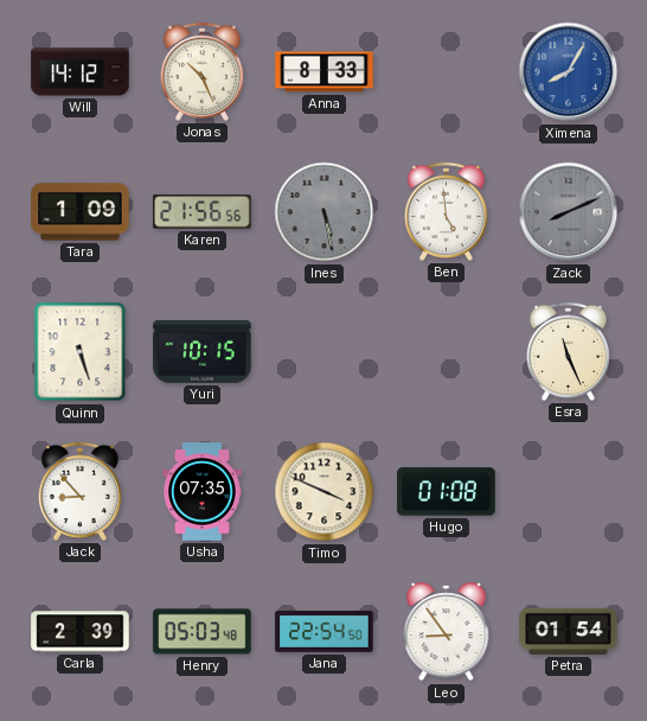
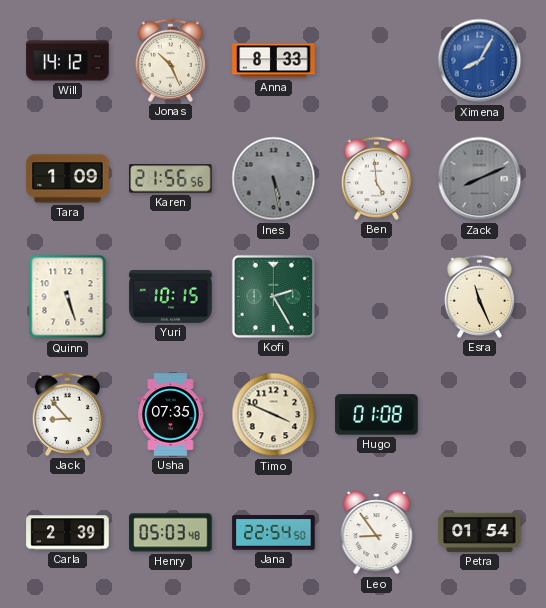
Kofi: none -> 2:25
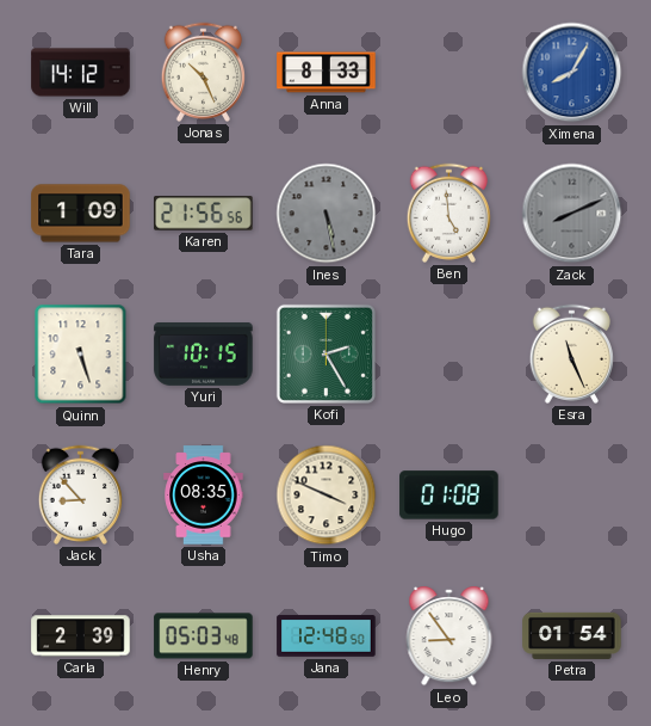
Usha: 07:35 -> 08:35
Jana: 22:54 -> 12:48
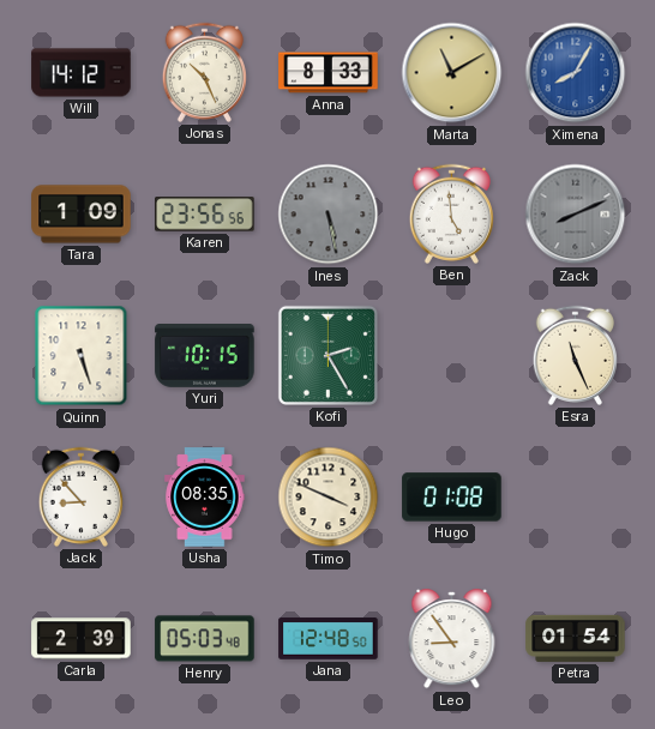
Marta: none -> 11:10
Karen: 21:56 -> 23:56
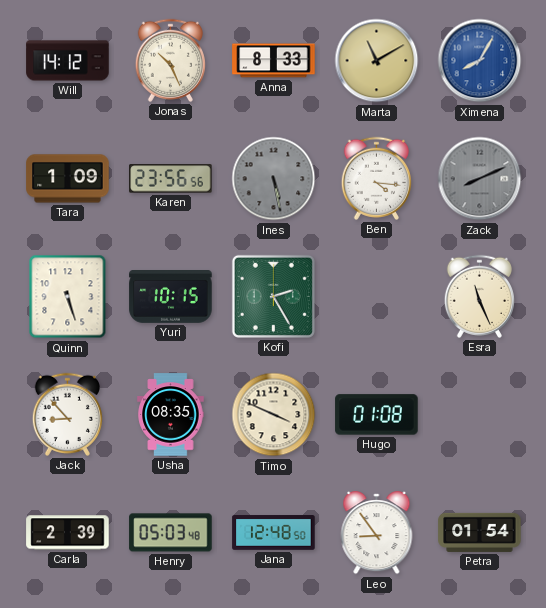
Ben: 4:59 -> 4:16
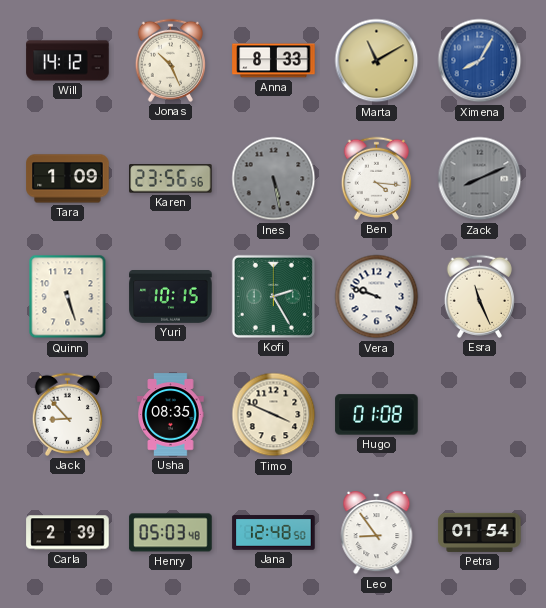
Vera: none -> 9:48
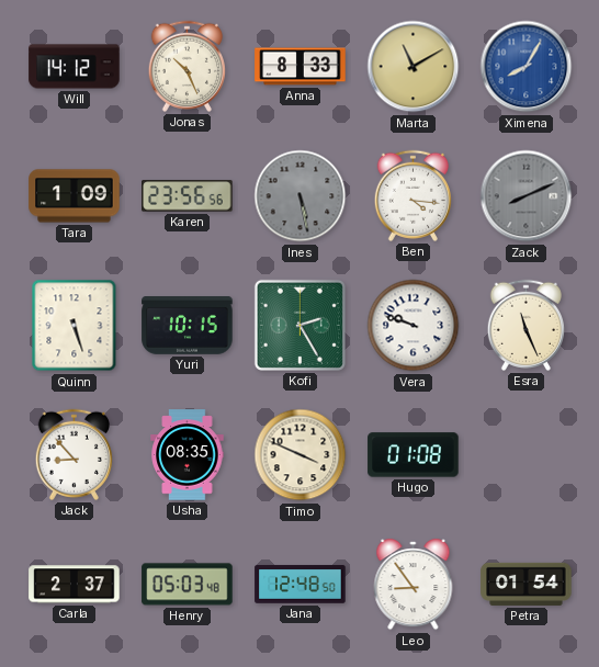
Carla: 2:39 -> 2:37
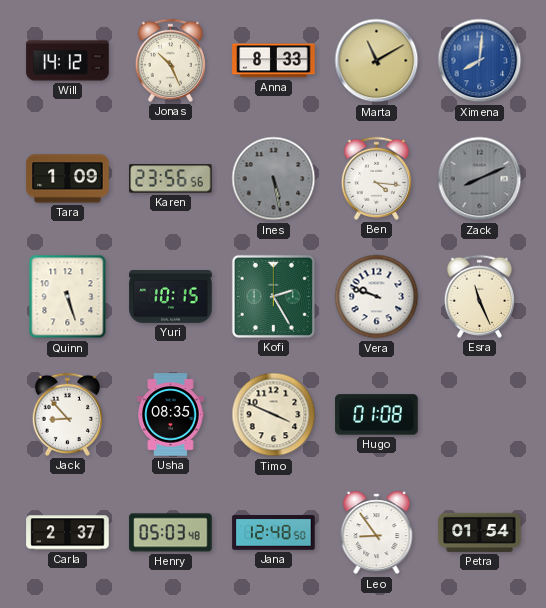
Ximena: 8:05 -> 8:01
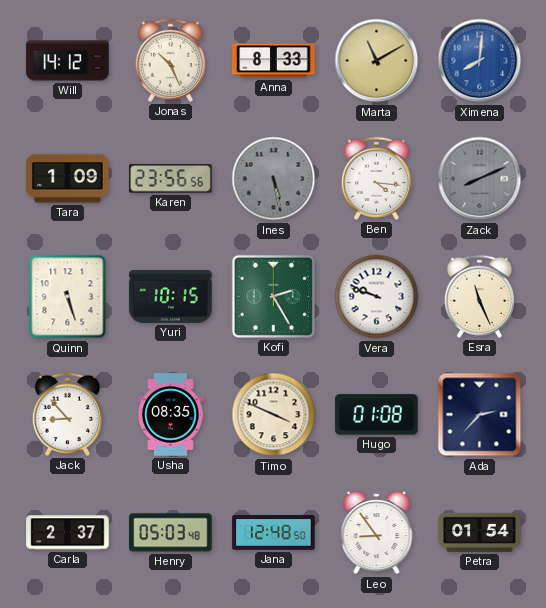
Ada: none -> 2:37
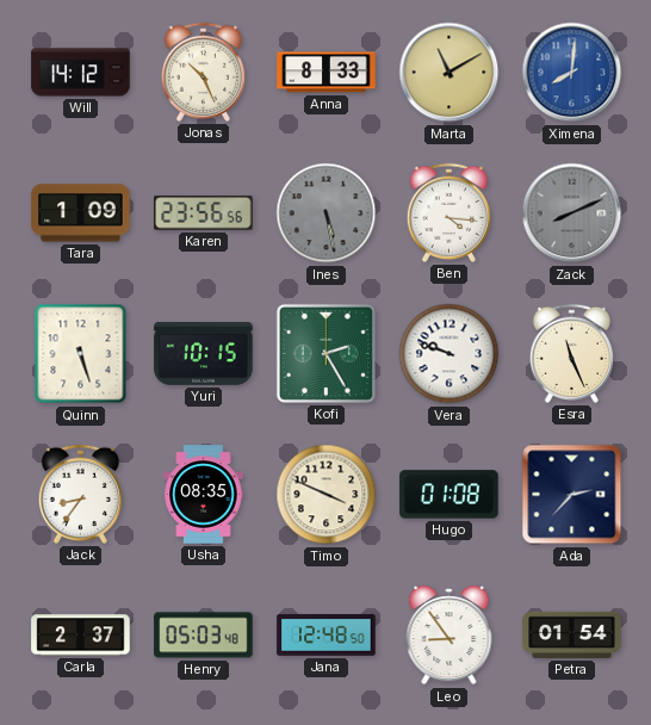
Jack: 8:53 -> 8:36
